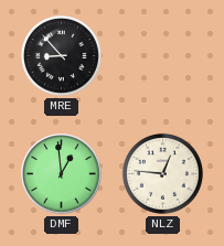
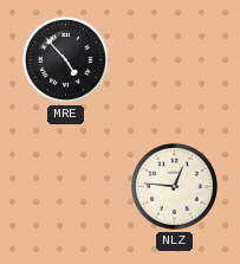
MRE: 8:53 -> 4:53
DMF: 12:59 -> none
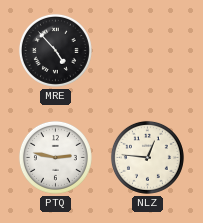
PTQ: none -> 2:47
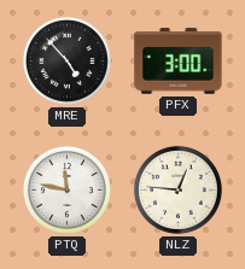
PFX: none -> 3:00
PTQ: 2:47 -> 11:47
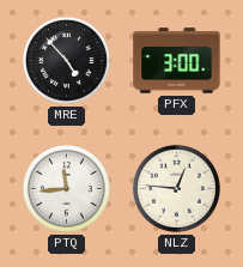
PTQ: 11:47 -> 11:44
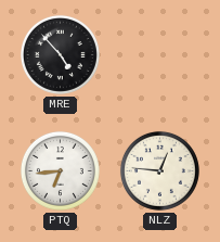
PFX: 3:00 -> none
PTQ: 11:44 -> 6:44
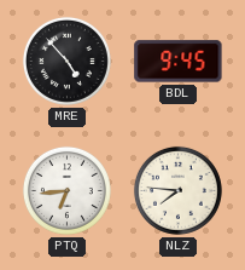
BDL: none -> 9:45
NLZ: 12:46 -> 7:46
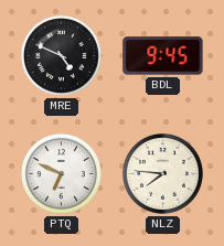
MRE: 4:53 -> 4:49
PTQ: 6:44 -> 6:49
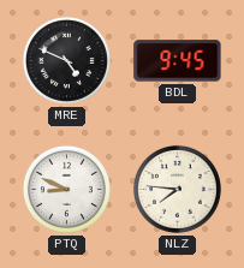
PTQ: 6:49 -> 8:49
